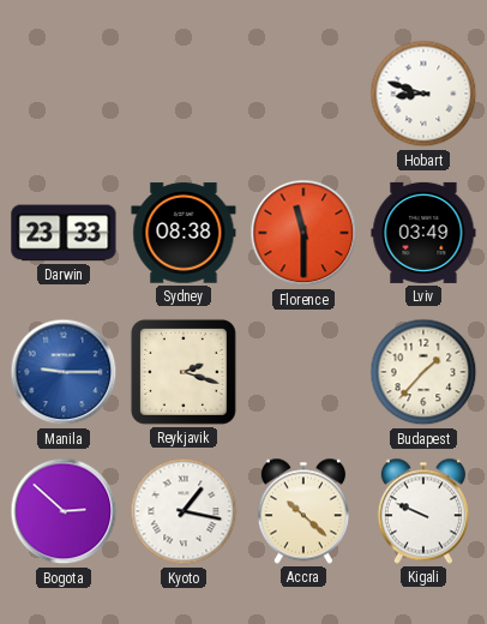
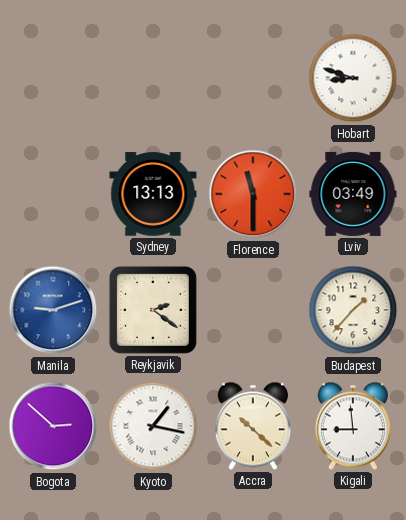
Darwin: 23:33 -> none
Sydney: 08:38 -> 13:13
Manila: 9:15 -> 9:12
Reykjavik: 2:18 -> 2:21
Kigali: 9:49 -> 8:59
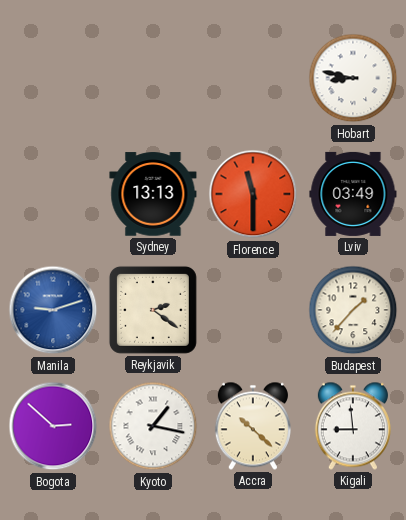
Hobart: 8:48 -> 8:47
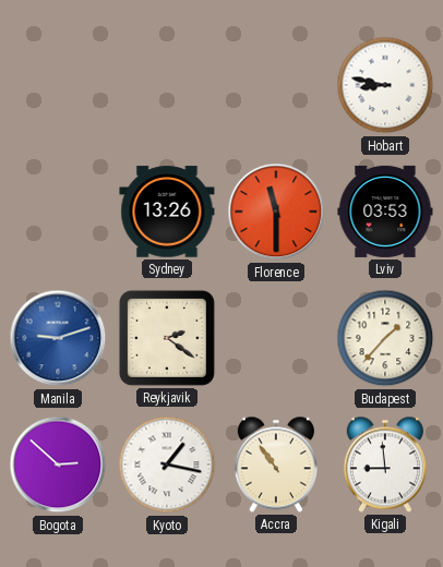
Sydney: 13:13 -> 13:26
Lviv: 03:49 -> 03:53
Accra: 10:22 -> 10:54
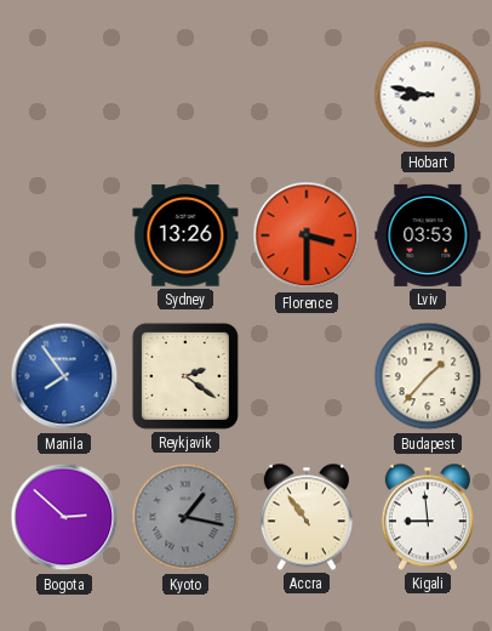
Florence: 11:30 -> 3:30
Manila: 9:12 -> 7:54
Kyoto dial: white -> grey
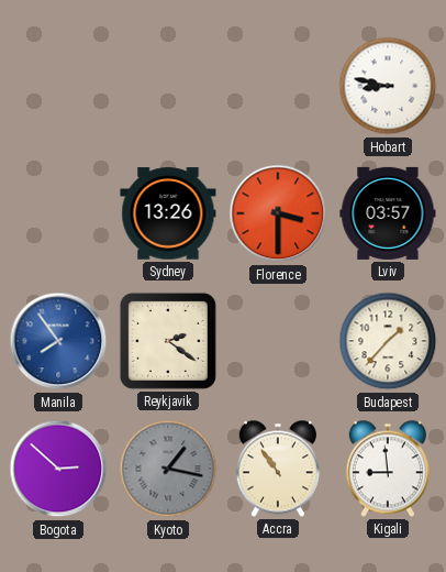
Lviv: 03:53 -> 03:57
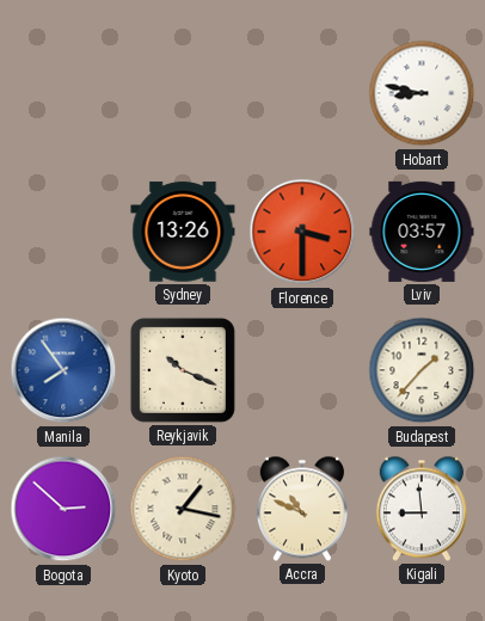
Reykjavik: 2:21 -> 10:19
Kyoto dial: grey -> cream
Accra: 10:54 -> 10:49
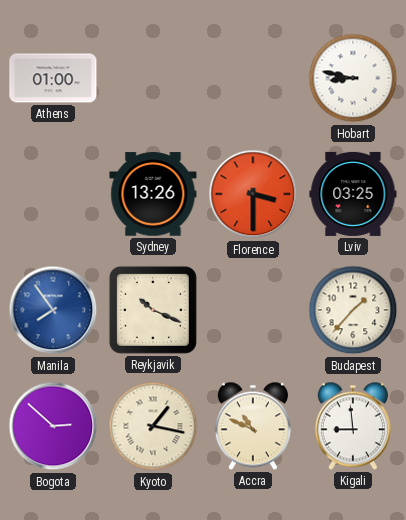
Athens: none -> 01:00
Lviv: 03:57 -> 03:25
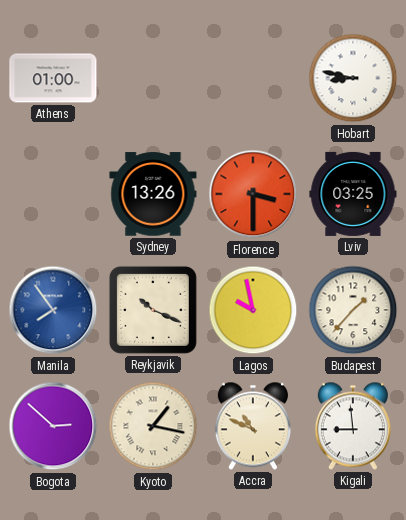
Lagos: none -> 9:58
